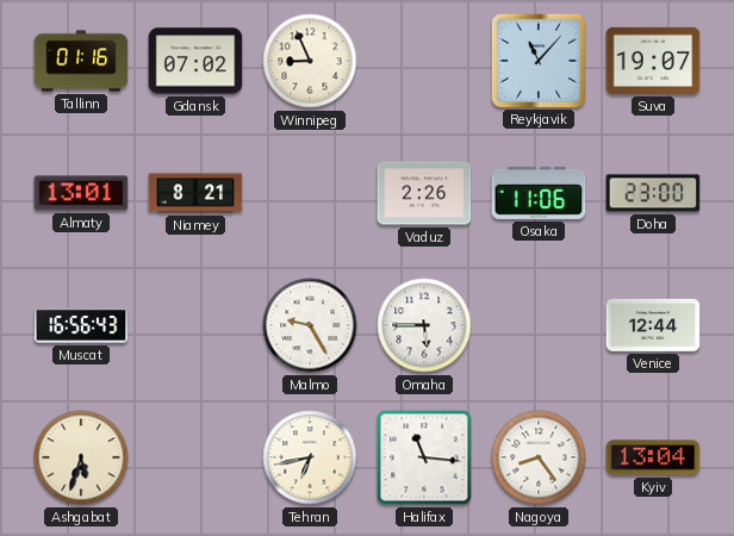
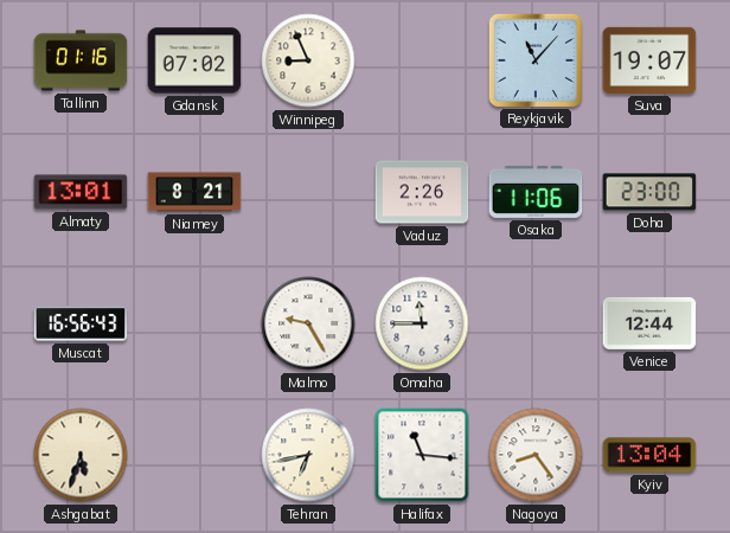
Omaha: 5:45 -> 11:45
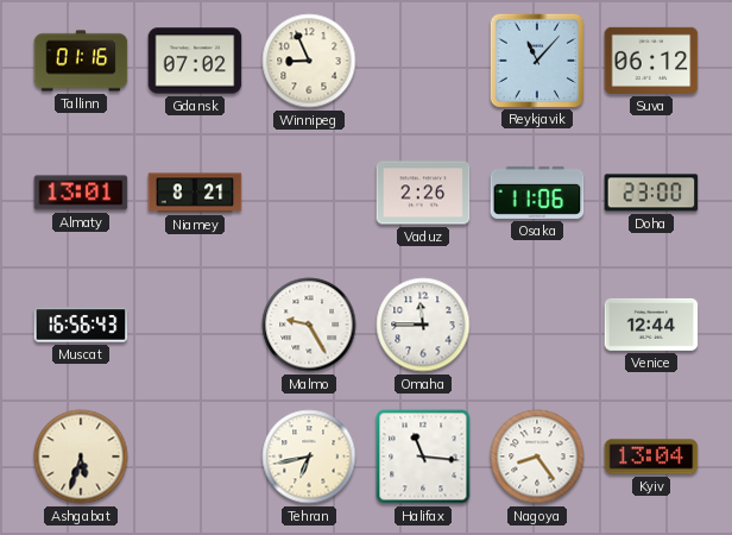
Suva: 19:07 -> 06:12
